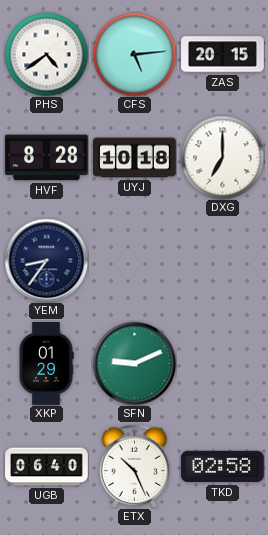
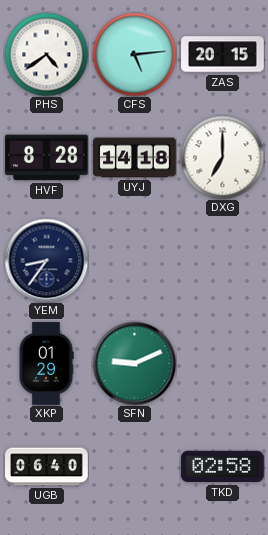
UYJ: 10:18 -> 14:18
ETX: 10:26 -> none
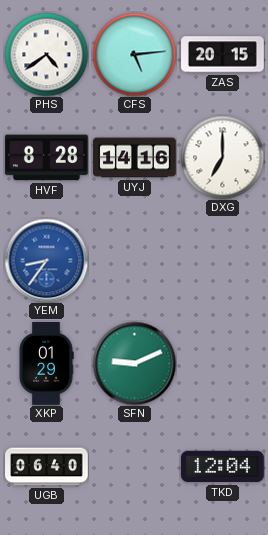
UYJ: 14:18 -> 14:16
YEM dial: navy -> blue
TKD: 02:58 -> 12:04
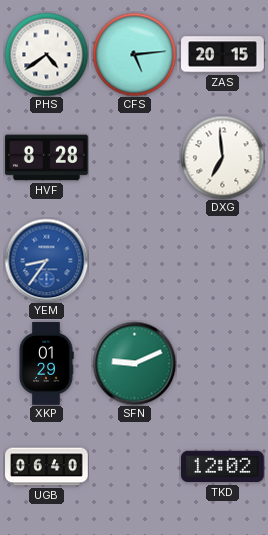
UYJ: 14:16 -> none
DXG: 7:00 -> 6:59
TKD: 12:04 -> 12:02
